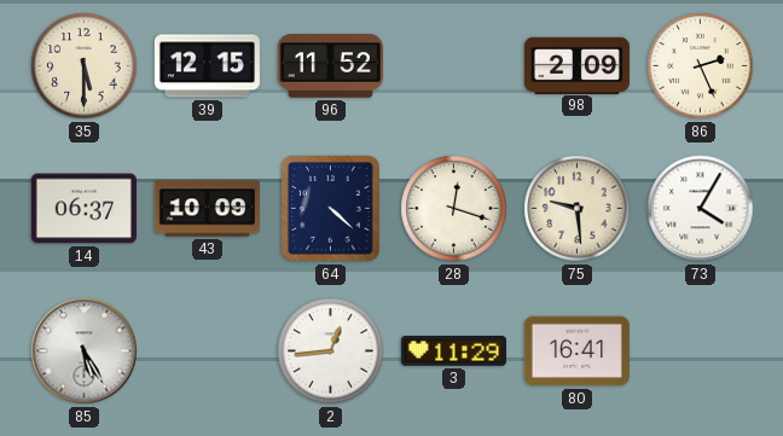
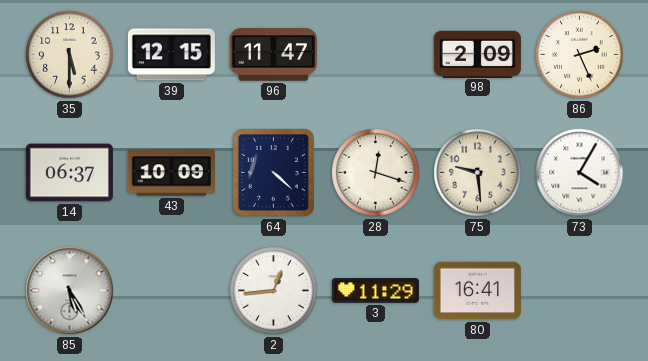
96: 11:52 -> 11:47
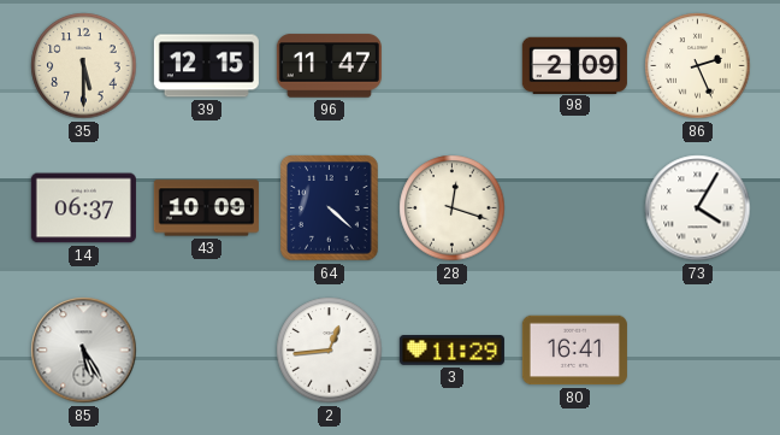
75: 9:29 -> none
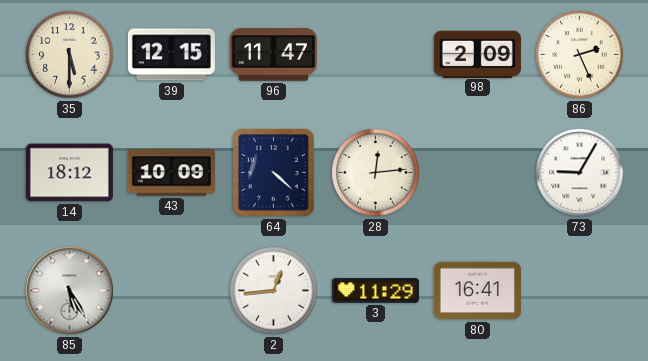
14: 06:37 -> 18:12
28: 12:18 -> 12:14
73: 4:05 -> 9:05
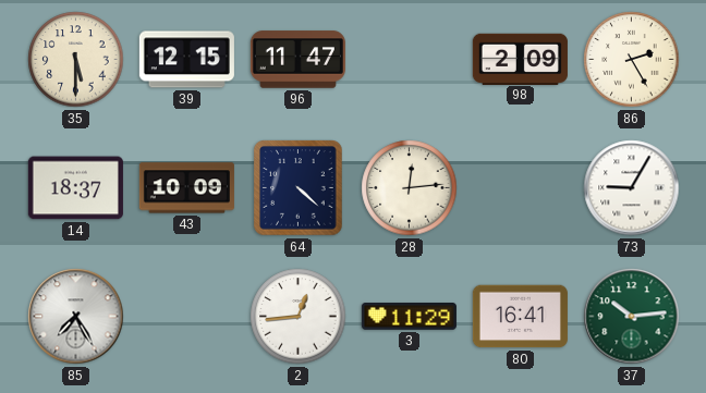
86: 2:26 -> 2:25
14: 18:12 -> 18:37
85: 5:25 -> 7:25
37: none -> 10:14
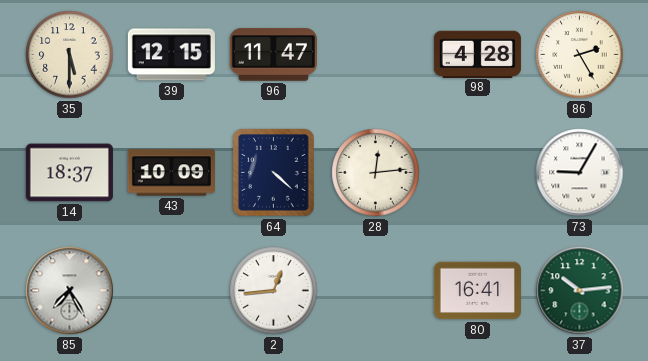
98: 2:09 -> 4:28
3: 11:29 -> none
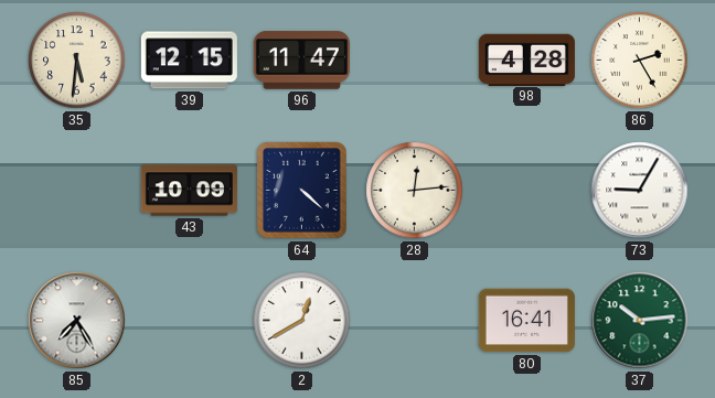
35: 5:30 -> 5:31
14: 18:37 -> none
2: 12:44 -> 12:40
